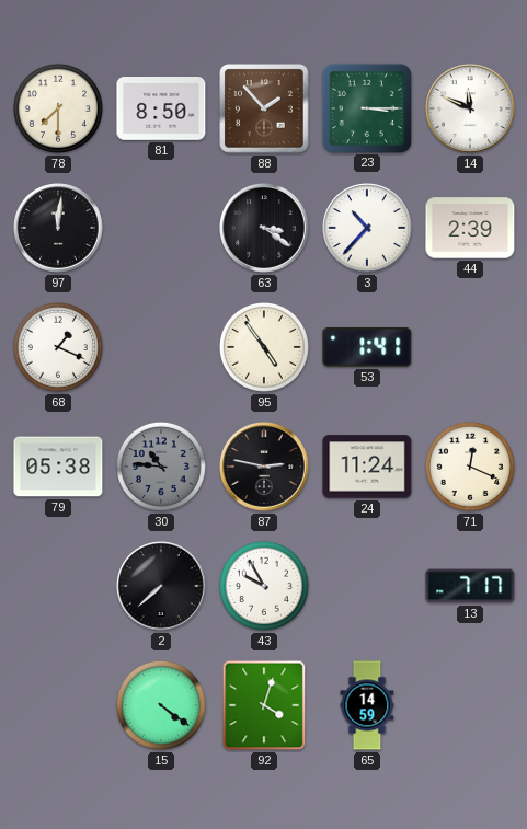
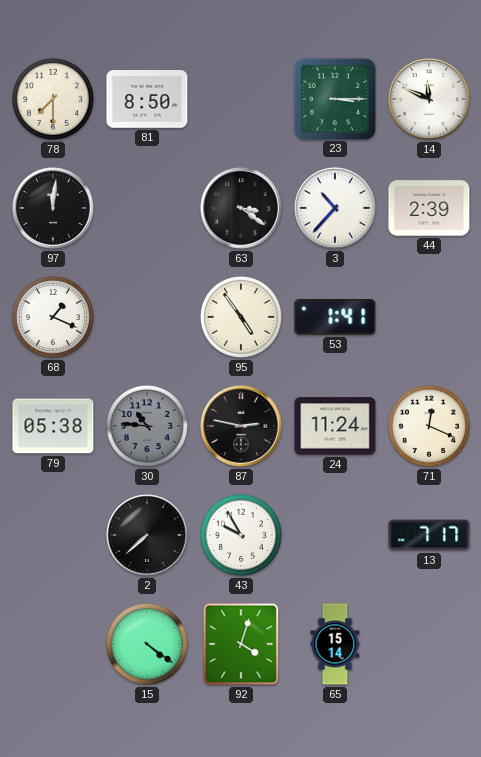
88: 1:53 -> none
65: 14:59 -> 15:14
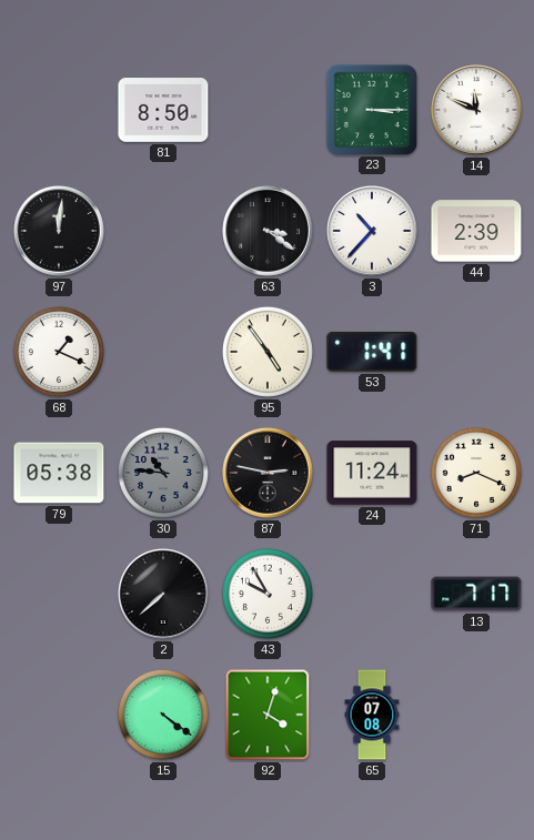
78: 7:30 -> none
71: 12:19 -> 8:19
65: 15:14 -> 07:08
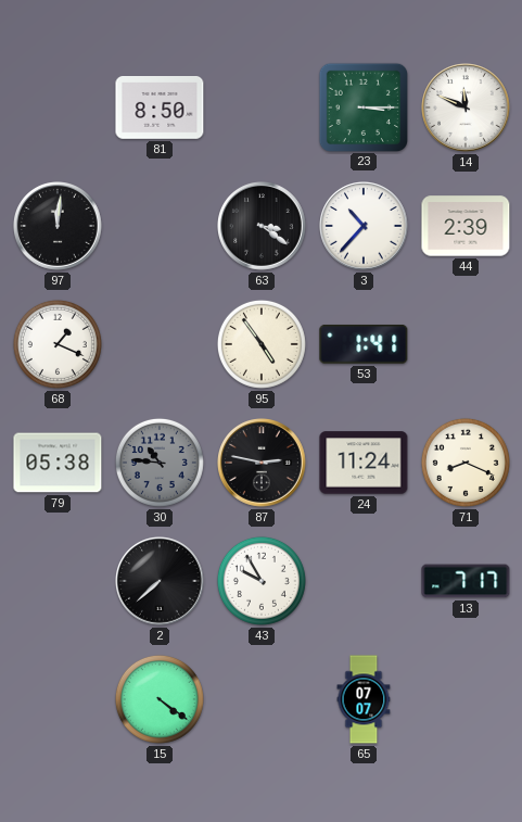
92: 4:03 -> none
65: 07:08 -> 07:07
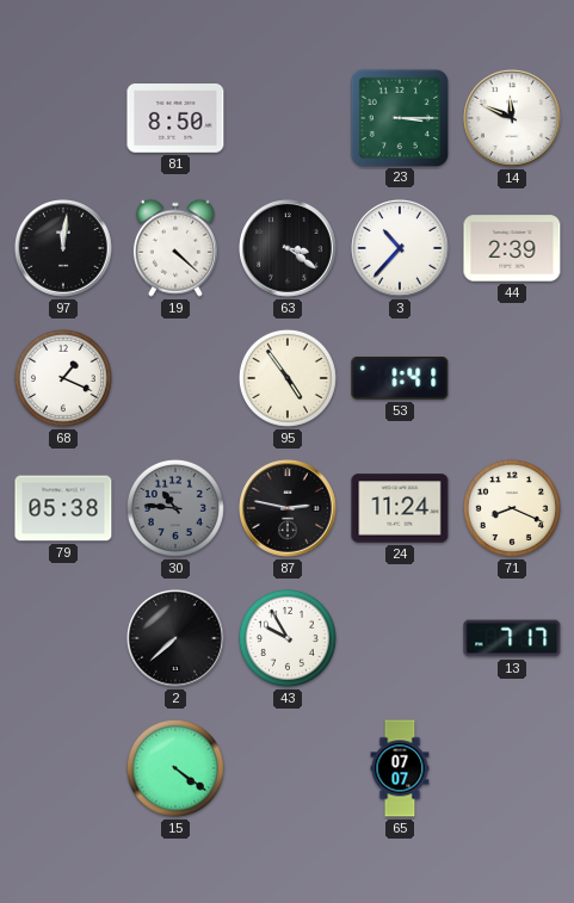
19: none -> 4:22
